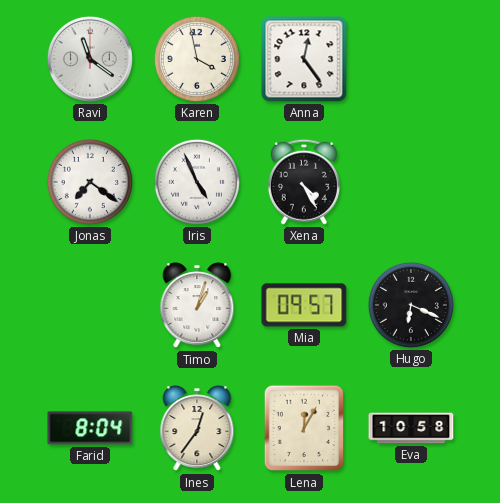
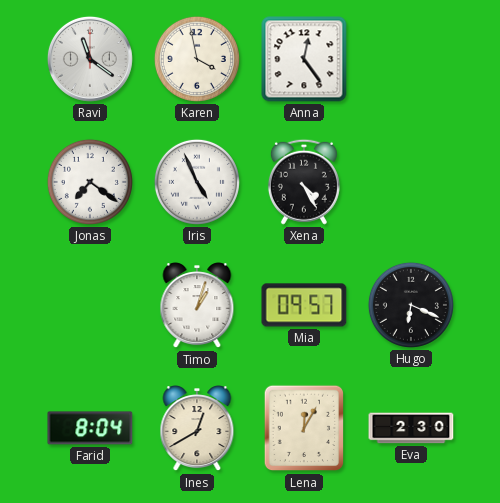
Ines: 12:36 -> 12:40
Eva: 10:58 -> 2:30
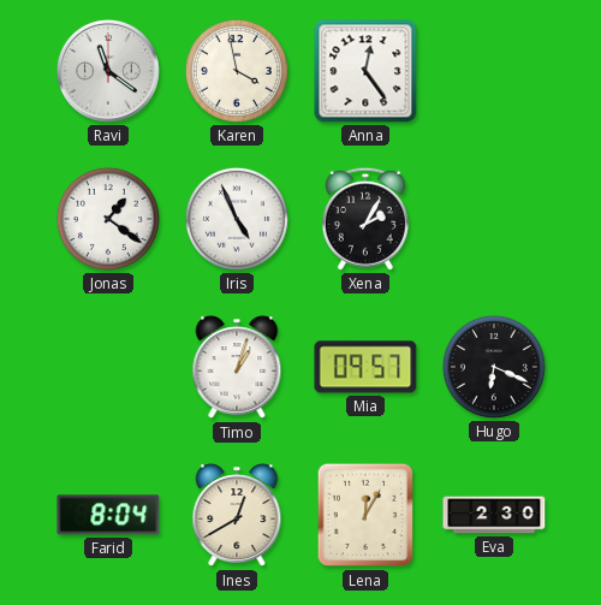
Jonas: 7:21 -> 1:21
Xena: 4:25 -> 2:05
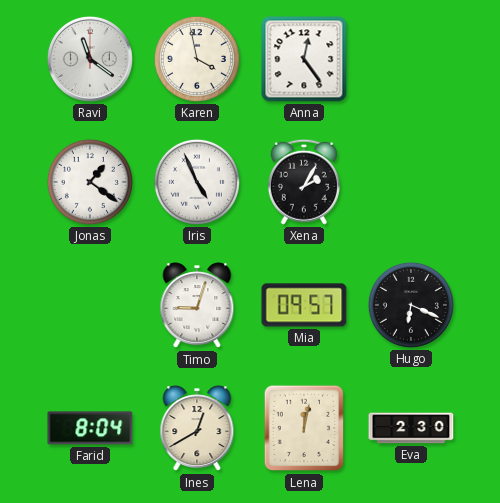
Timo: 1:03 -> 9:03
Lena: 12:05 -> 12:02
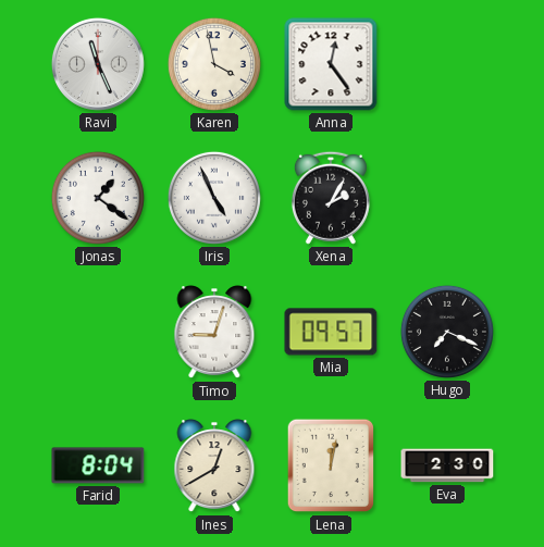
Ravi: 11:21 -> 11:26
Hugo: 6:19 -> 7:19
